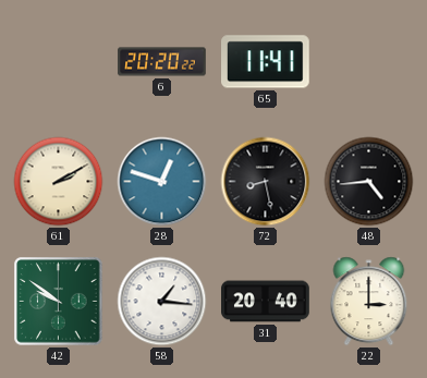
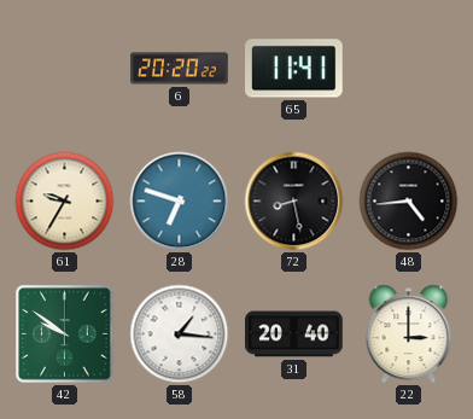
61: 2:10 -> 9:35
28: 12:48 -> 6:48
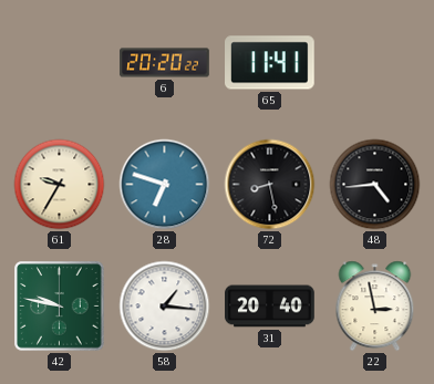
42: 9:51 -> 9:47
22: 3:00 -> 2:58
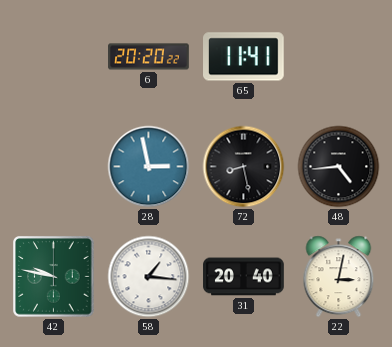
61: 9:35 -> none
28: 6:48 -> 2:58
22: 2:58 -> 3:02
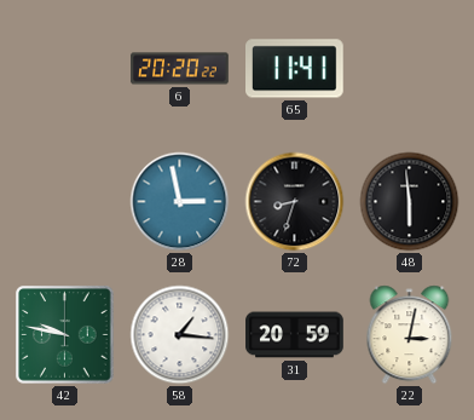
72: 8:28 -> 8:33
48: 4:44 -> 5:59
31: 20:40 -> 20:59
